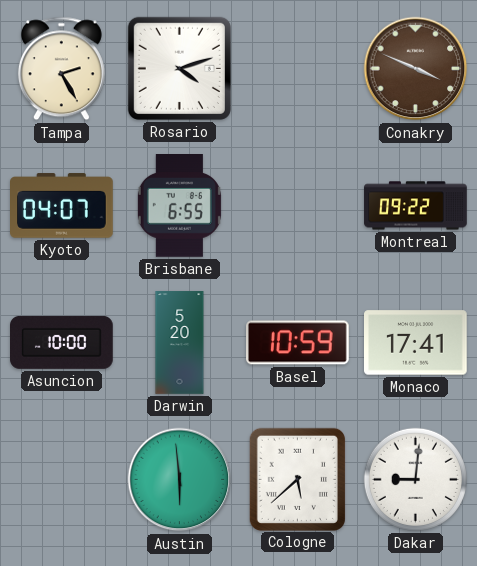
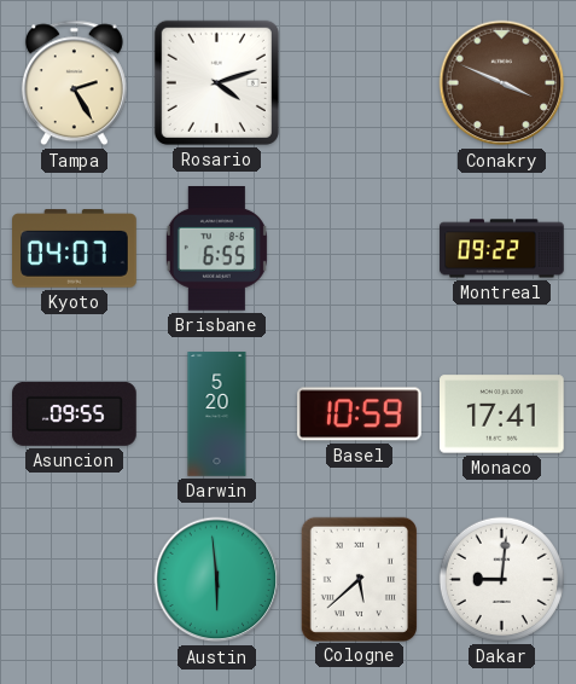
Asuncion: 10:00 -> 09:55
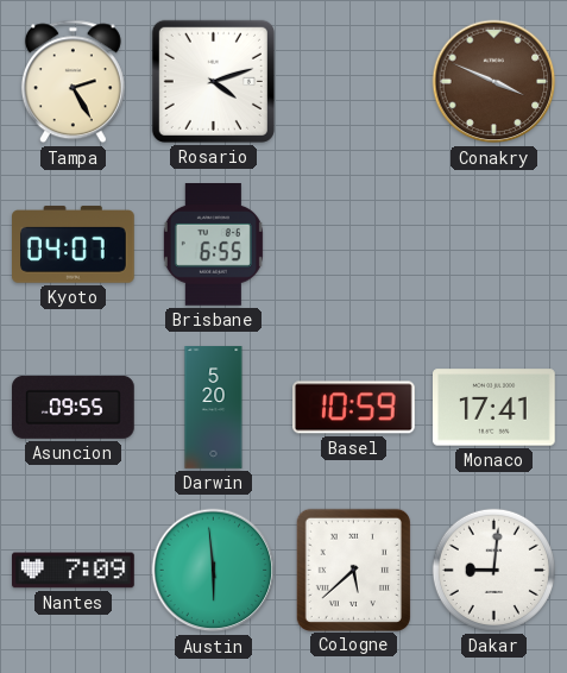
Montreal: 09:22 -> none
Nantes: none -> 7:09
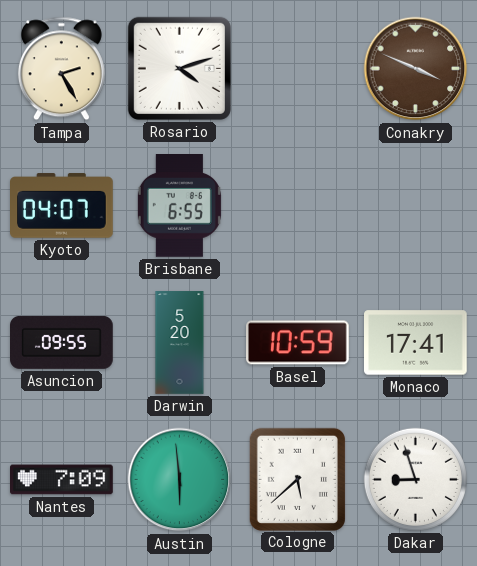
Dakar: 9:01 -> 8:57
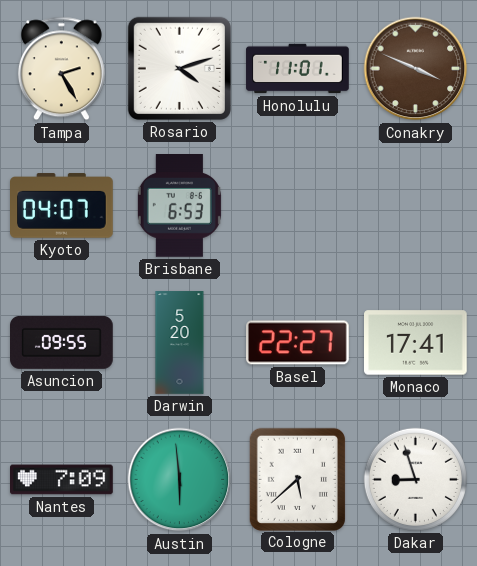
Honolulu: none -> 11:01
Brisbane: 6:55 -> 6:53
Basel: 10:59 -> 22:27
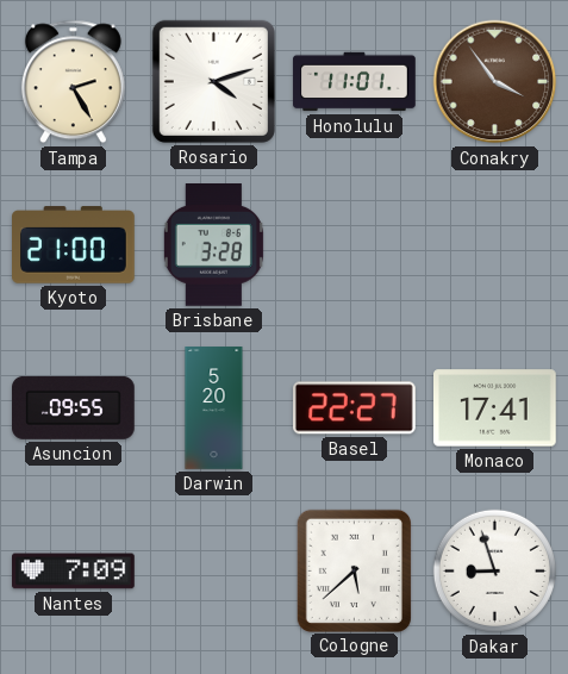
Conakry: 3:49 -> 3:54
Kyoto: 04:07 -> 21:00
Brisbane: 6:53 -> 3:28
Austin: 5:59 -> none
